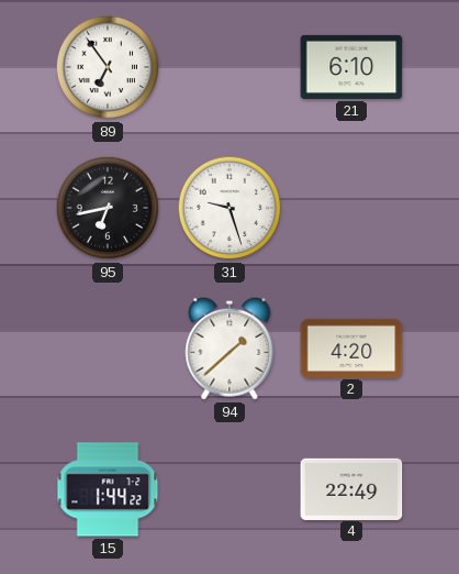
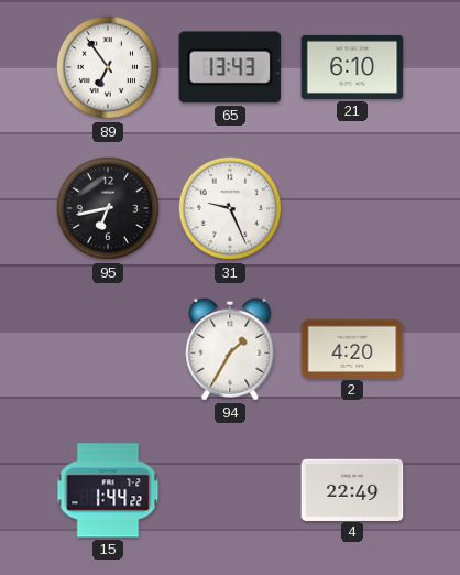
65: none -> 13:43
31: 9:27 -> 9:26
94: 1:38 -> 1:35
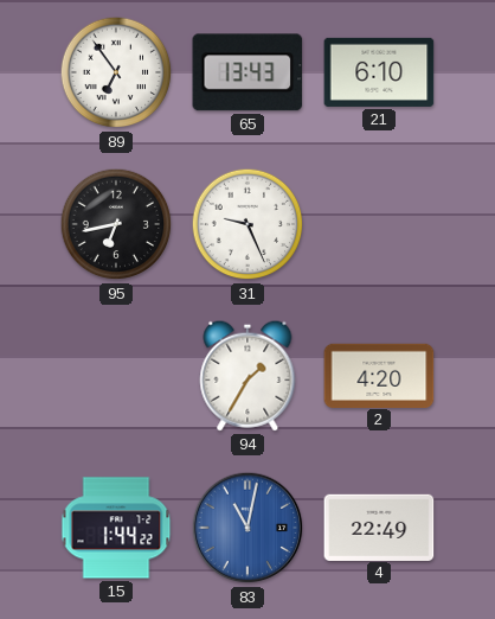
83: none -> 11:02
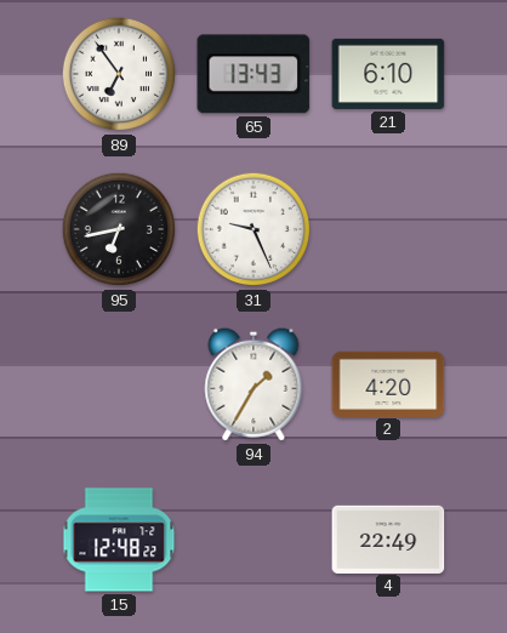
15: 1:44 -> 12:48
83: 11:02 -> none
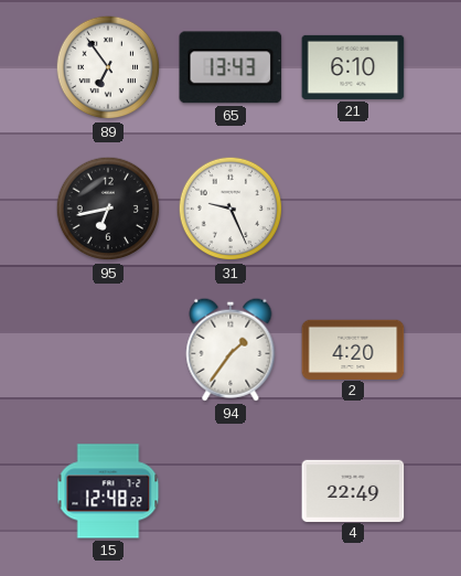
94: 1:35 -> 1:36
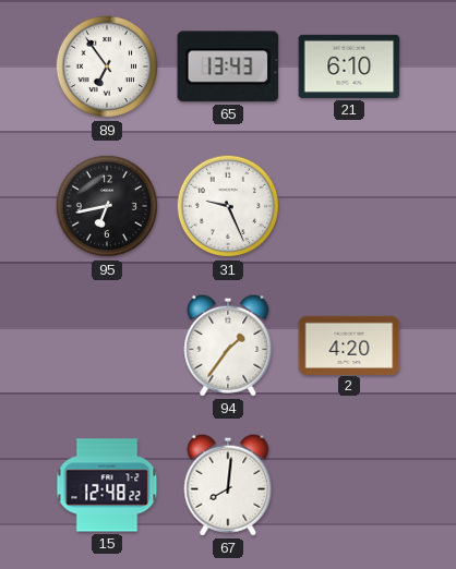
67: none -> 8:01
4: 22:49 -> none
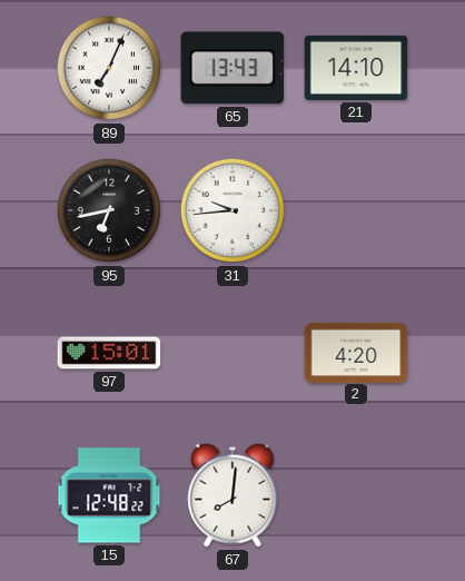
89: 6:54 -> 7:04
21: 6:10 -> 14:10
31: 9:26 -> 9:44
97: none -> 15:01
94: 1:36 -> none
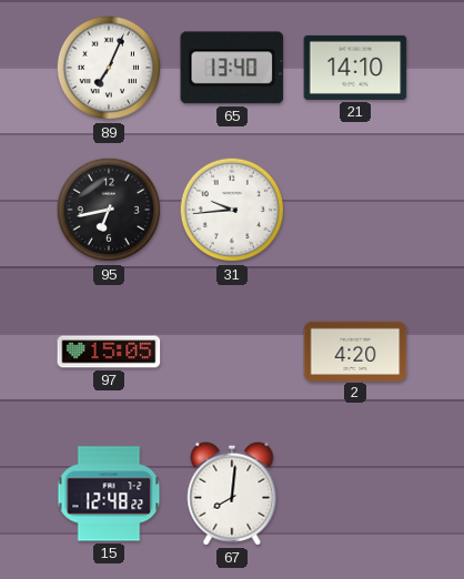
65: 13:43 -> 13:40
97: 15:01 -> 15:05
